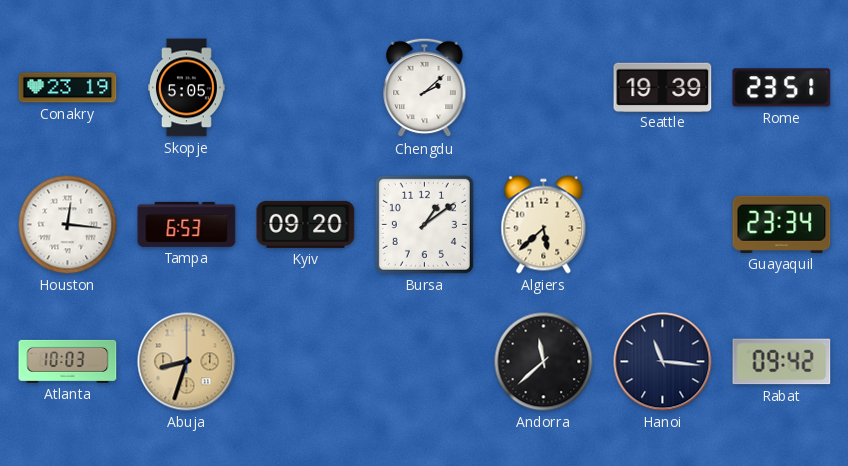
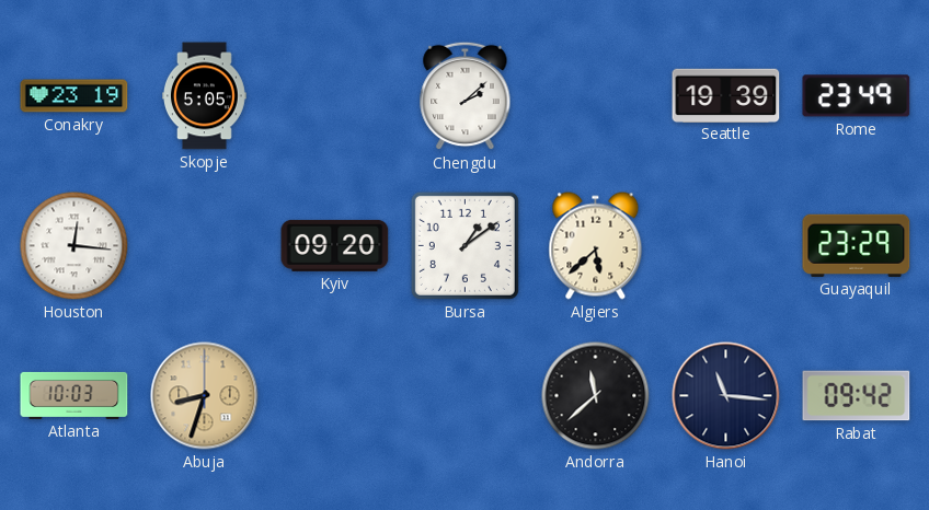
Rome: 23:51 -> 23:49
Tampa: 6:53 -> none
Guayaquil: 23:34 -> 23:29
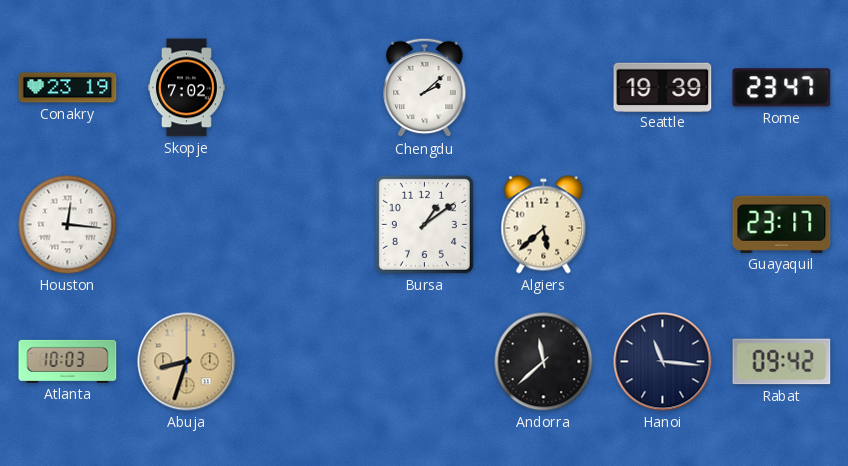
Skopje: 5:05 -> 7:02
Rome: 23:49 -> 23:47
Kyiv: 09:20 -> none
Guayaquil: 23:29 -> 23:17
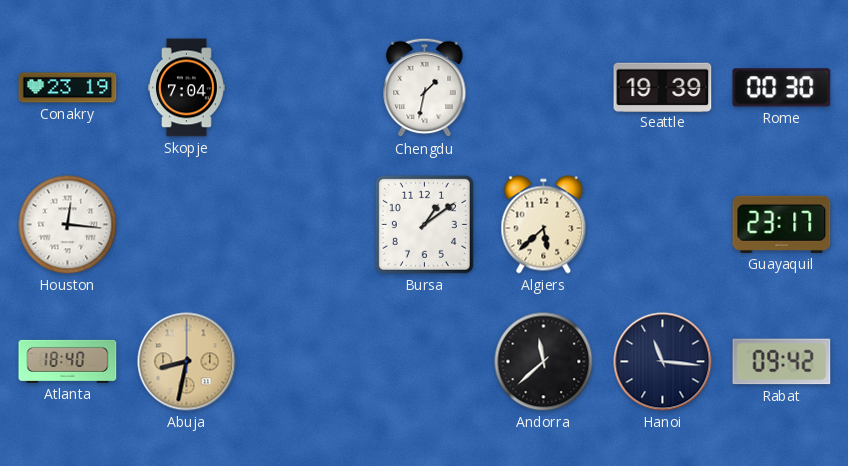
Skopje: 7:02 -> 7:04
Chengdu: 2:08 -> 1:32
Rome: 23:47 -> 00:30
Atlanta: 10:03 -> 18:40
Abuja: 8:33 -> 8:32
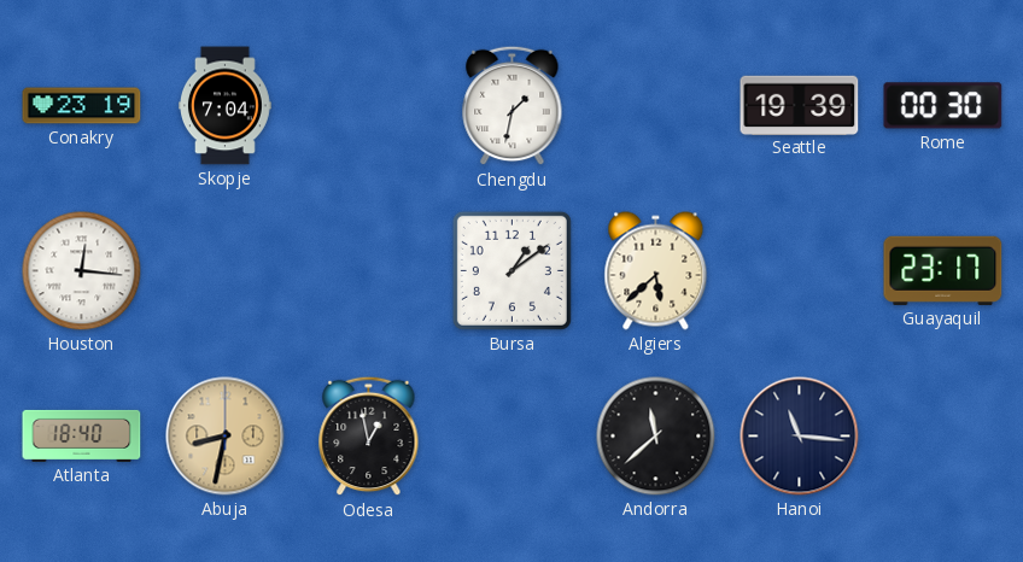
Odesa: none -> 12:58
Rabat: 09:42 -> none
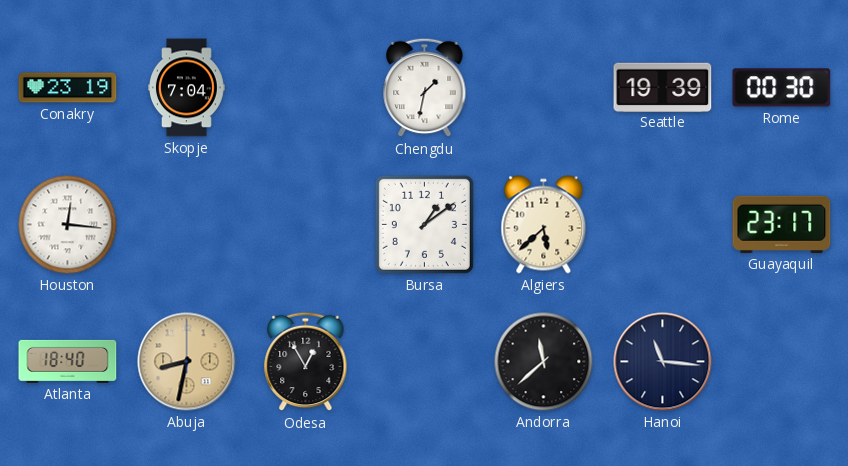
Odesa: 12:58 -> 12:55
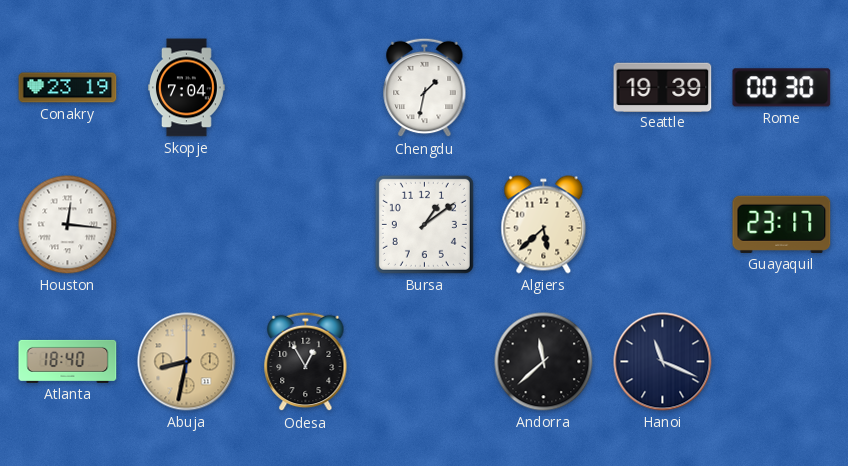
Hanoi: 11:16 -> 11:19
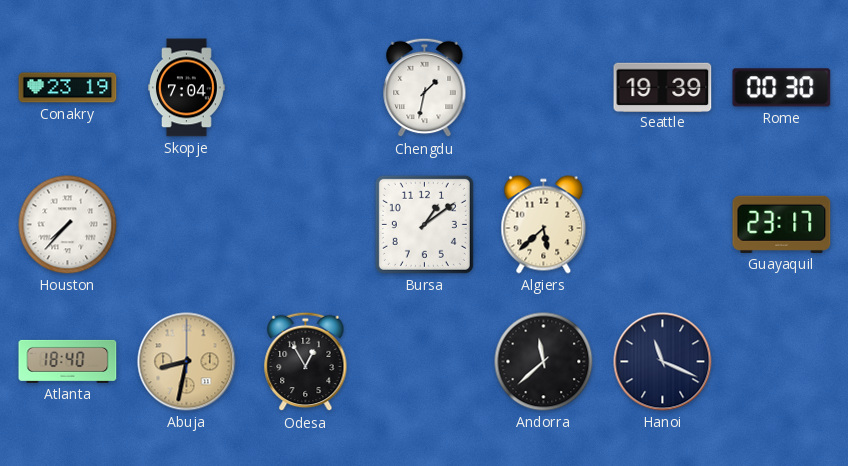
Houston: 12:16 -> 7:37
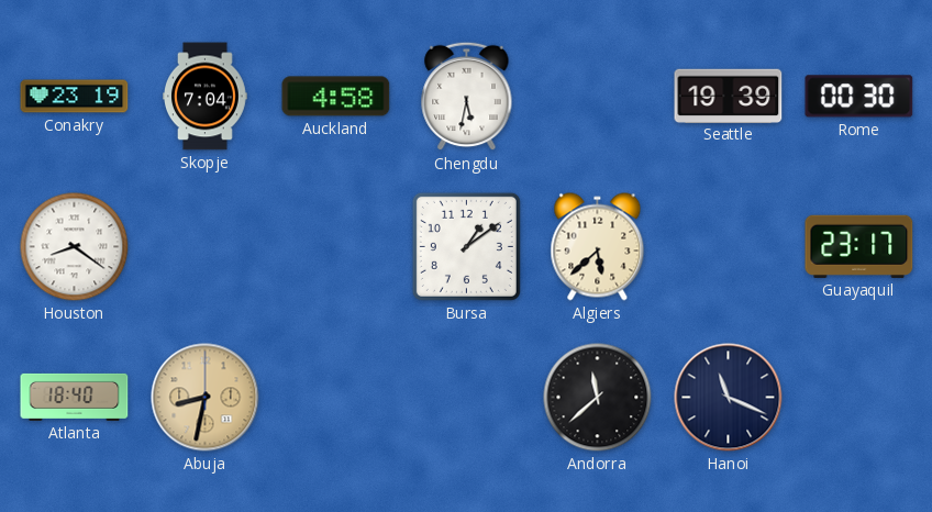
Auckland: none -> 4:58
Chengdu: 1:32 -> 5:32
Houston: 7:37 -> 8:21
Odesa: 12:55 -> none
